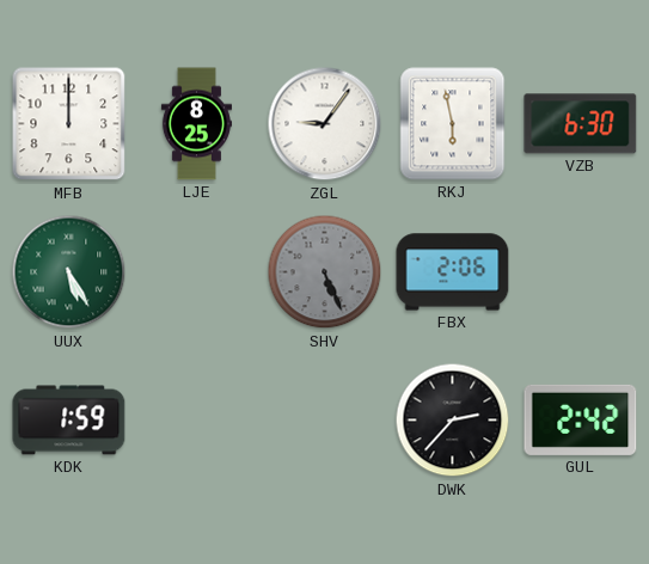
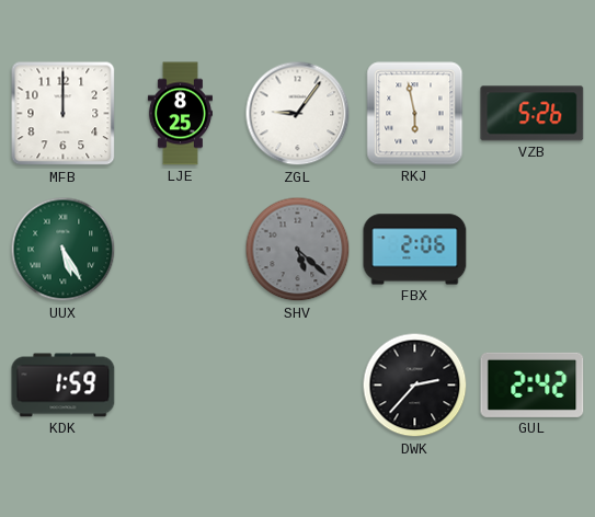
VZB: 6:30 -> 5:26
SHV: 5:26 -> 5:22
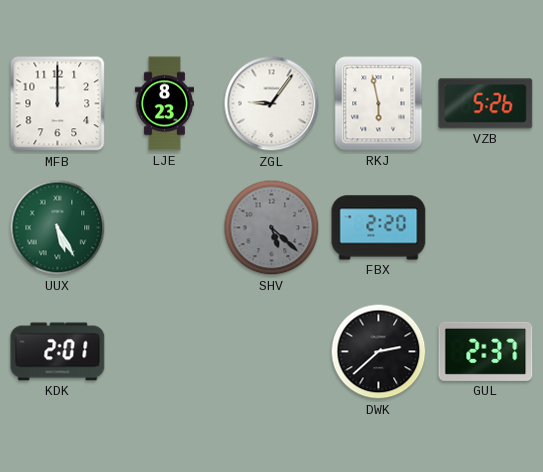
LJE: 8:25 -> 8:23
FBX: 2:06 -> 2:20
KDK: 1:59 -> 2:01
DWK: 2:37 -> 2:38
GUL: 2:42 -> 2:37
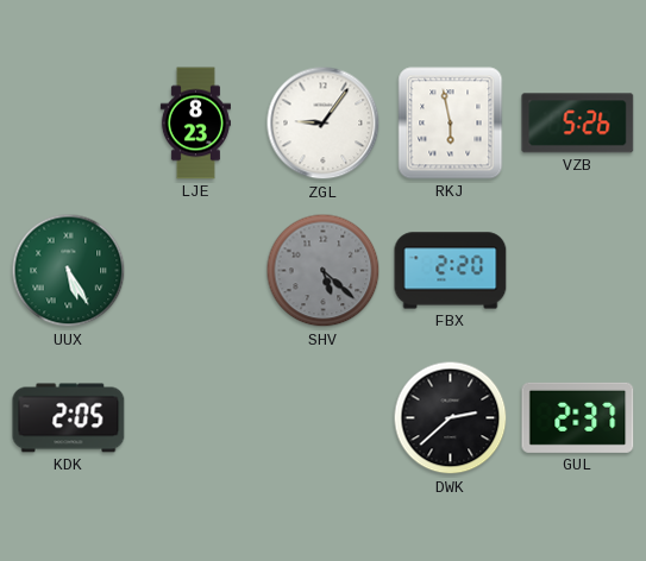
MFB: 12:00 -> none
KDK: 2:01 -> 2:05
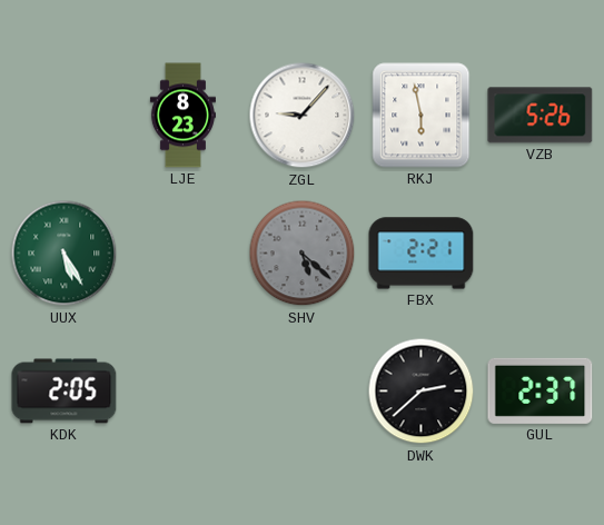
ZGL: 9:06 -> 9:07
FBX: 2:20 -> 2:21
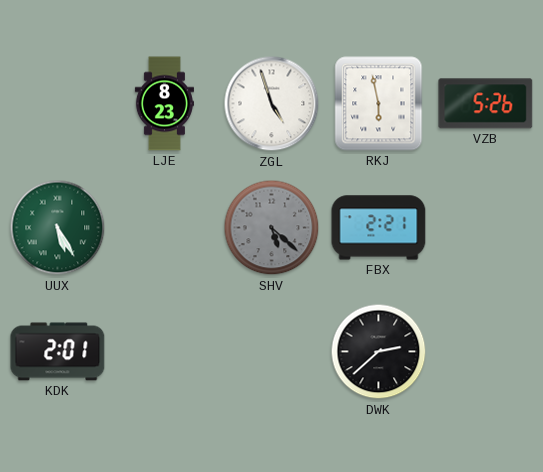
ZGL: 9:07 -> 4:57
KDK: 2:05 -> 2:01
GUL: 2:37 -> none
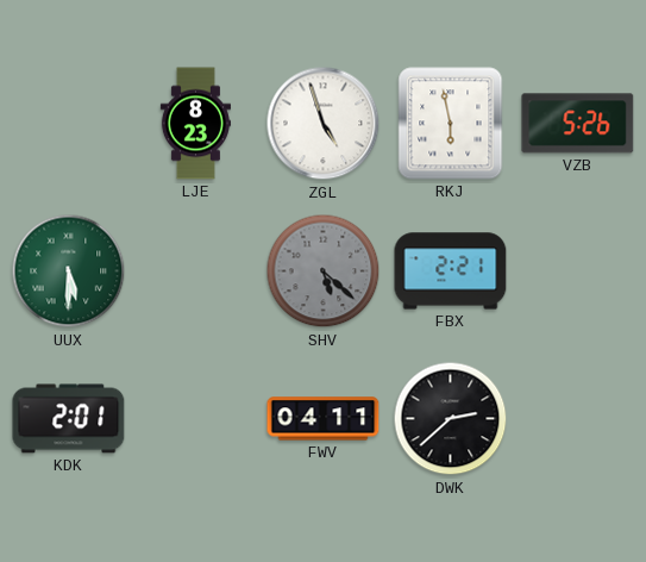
UUX: 5:25 -> 5:30
FWV: none -> 04:11
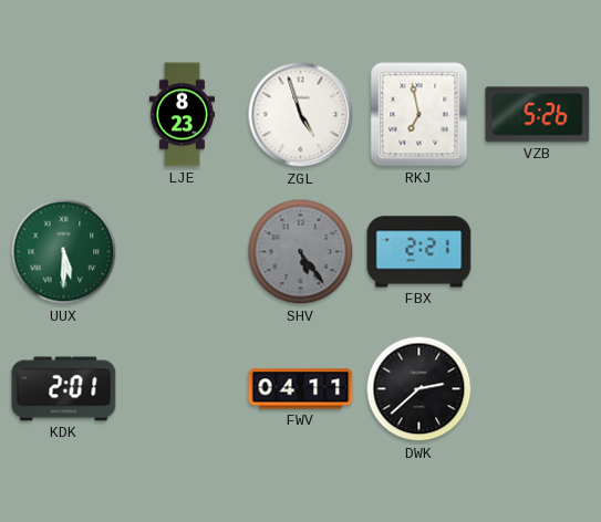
RKJ: 5:58 -> 6:58
SHV: 5:22 -> 5:24
